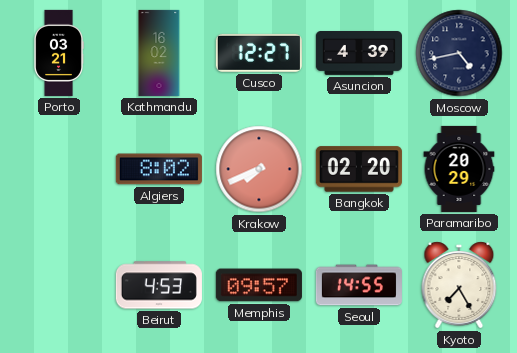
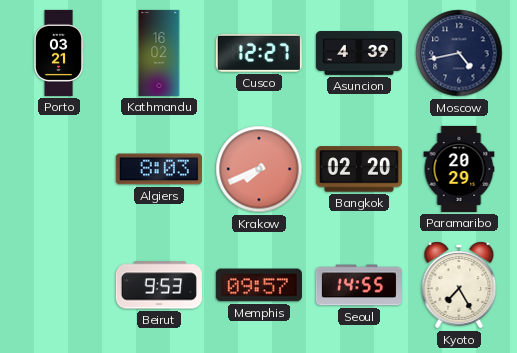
Algiers: 8:02 -> 8:03
Beirut: 4:53 -> 9:53
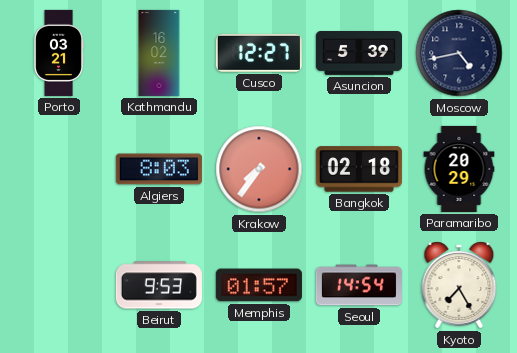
Asuncion: 4:39 -> 5:39
Krakow: 7:41 -> 7:36
Bangkok: 02:20 -> 02:18
Memphis: 09:57 -> 01:57
Seoul: 14:55 -> 14:54
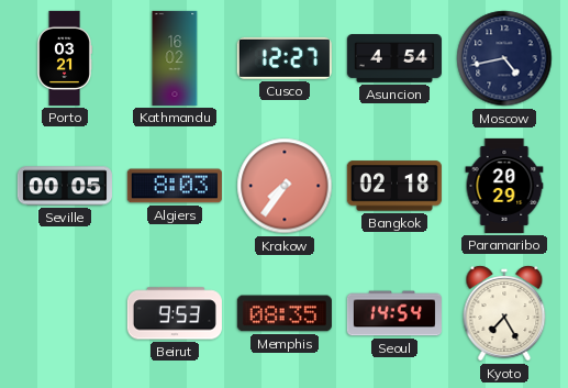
Asuncion: 5:39 -> 4:54
Seville: none -> 00:05
Memphis: 01:57 -> 08:35
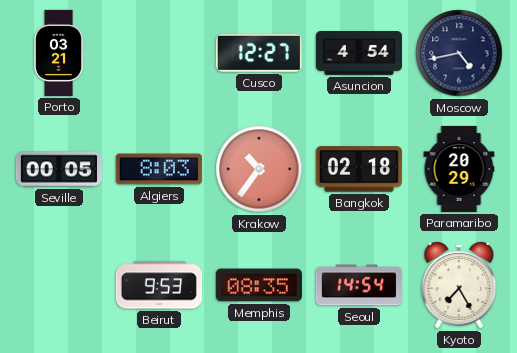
Kathmandu: 16:02 -> none
Krakow: 7:36 -> 10:36
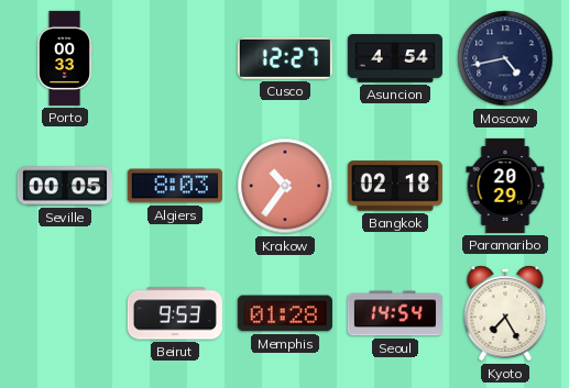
Porto: 03:21 -> 00:33
Memphis: 08:35 -> 01:28
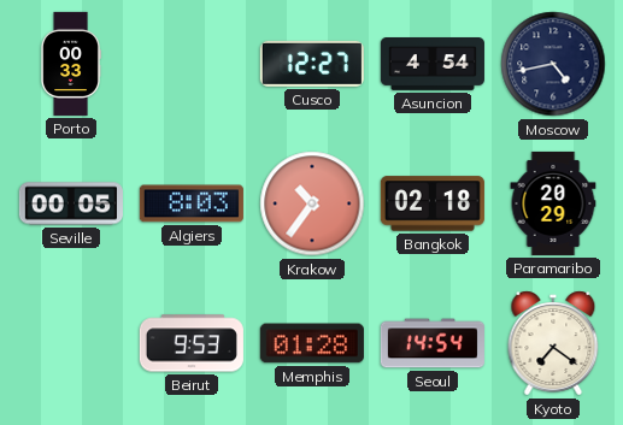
Kyoto: 7:25 -> 7:21
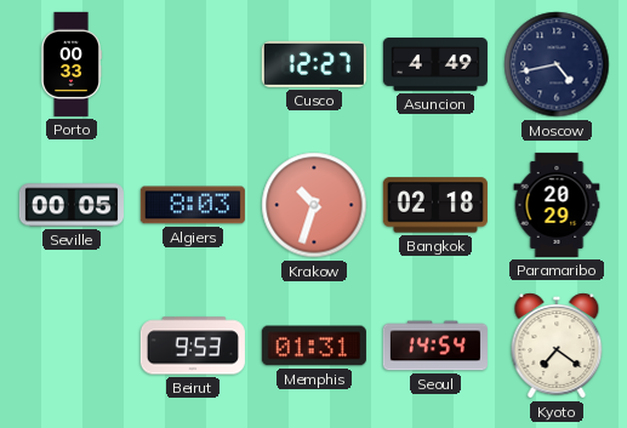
Asuncion: 4:54 -> 4:49
Krakow: 10:36 -> 10:33
Memphis: 01:28 -> 01:31
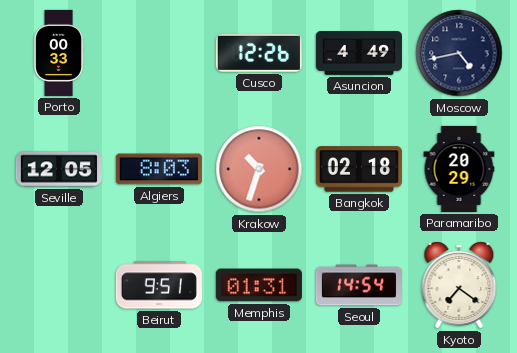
Cusco: 12:27 -> 12:26
Seville: 00:05 -> 12:05
Beirut: 9:53 -> 9:51
